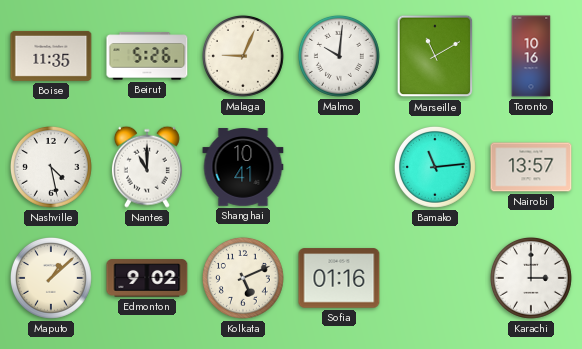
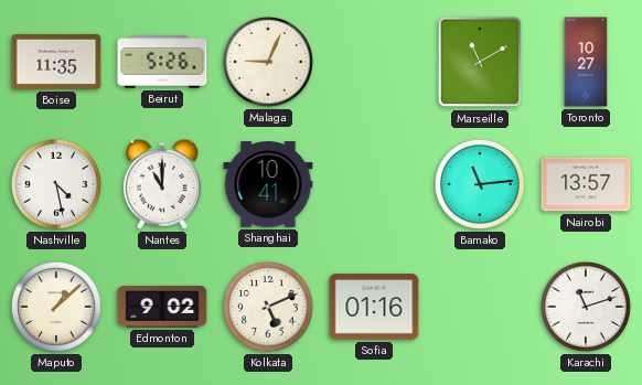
Malmo: 10:01 -> none
Toronto: 10:16 -> 10:27
Karachi: 3:00 -> 11:12
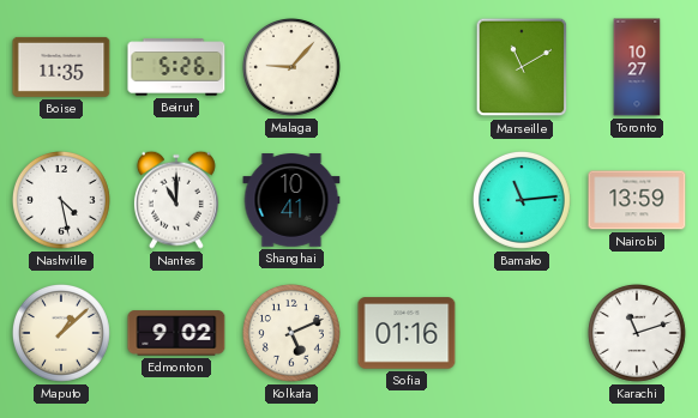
Malaga: 9:04 -> 9:07
Nairobi: 13:57 -> 13:59
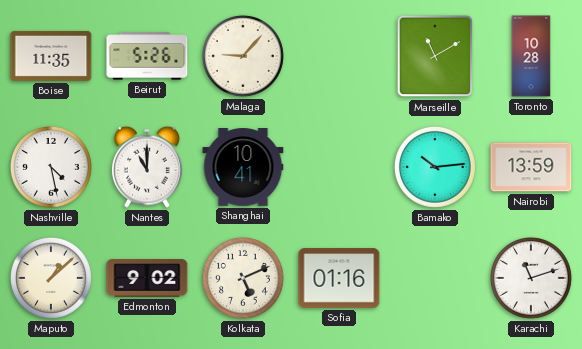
Toronto: 10:27 -> 10:28
Bamako: 11:14 -> 10:14
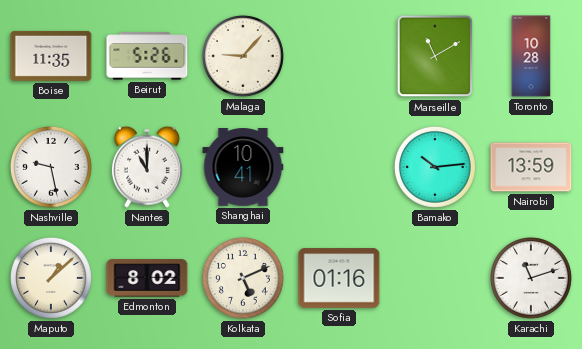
Nashville: 4:28 -> 9:28
Edmonton: 9:02 -> 8:02
